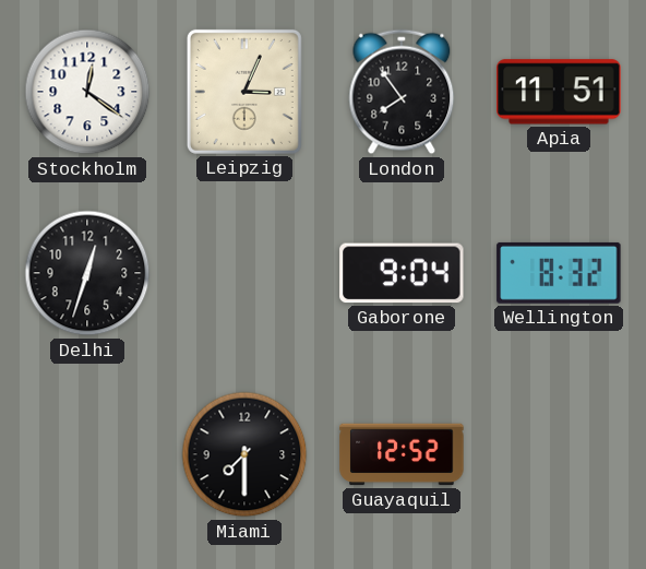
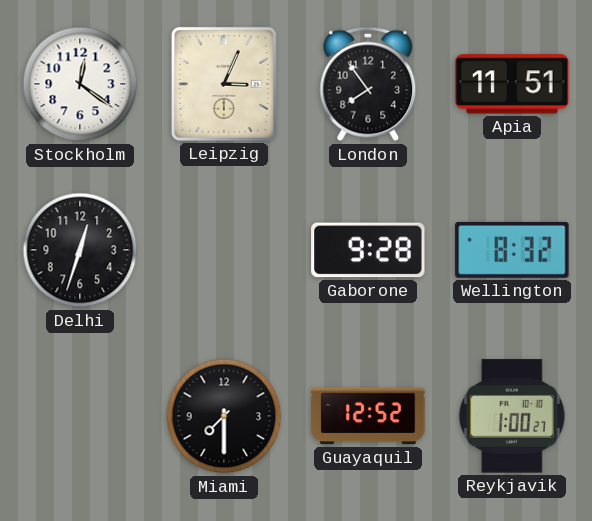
Gaborone: 9:04 -> 9:28
Reykjavik: none -> 1:00
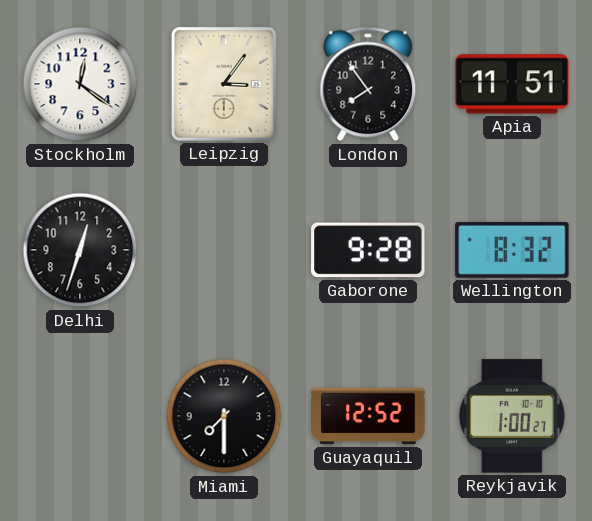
Leipzig: 3:04 -> 3:06
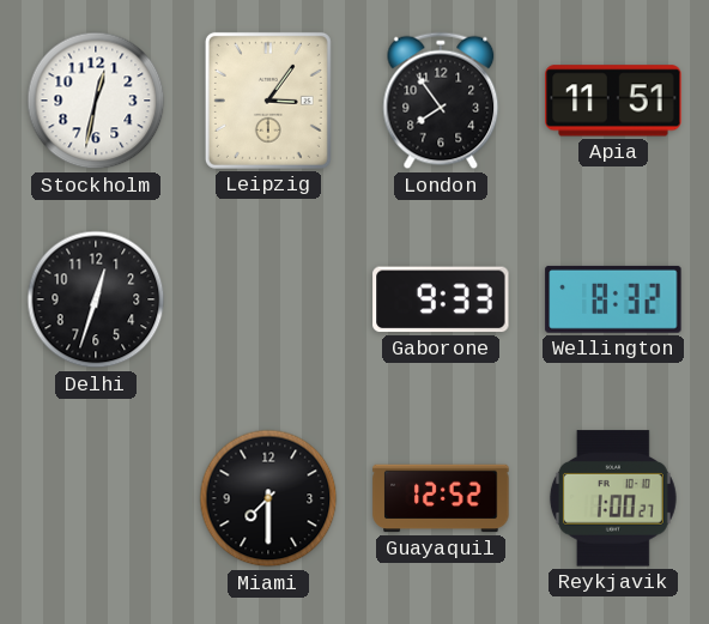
Stockholm: 12:21 -> 12:32
Gaborone: 9:28 -> 9:33
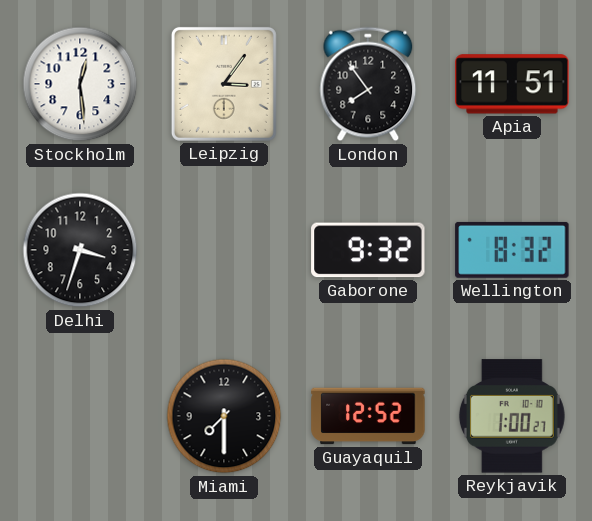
Stockholm: 12:32 -> 12:29
Delhi: 12:33 -> 3:33
Gaborone: 9:33 -> 9:32
